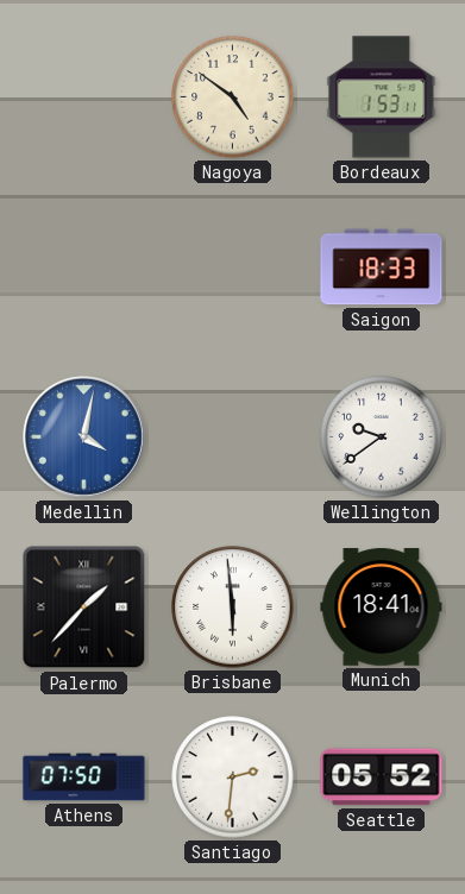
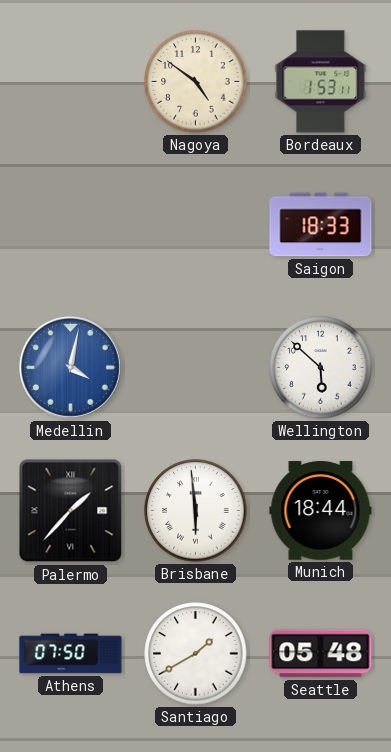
Wellington: 9:39 -> 5:52
Munich: 18:41 -> 18:44
Santiago: 2:31 -> 1:40
Seattle: 05:52 -> 05:48
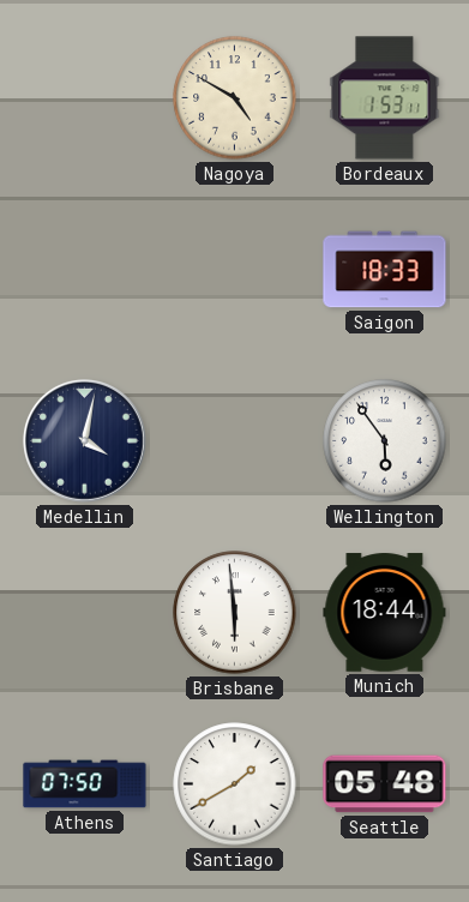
Nagoya: 4:51 -> 4:50
Medellin dial: blue -> navy
Wellington: 5:52 -> 5:54
Palermo: 1:37 -> none
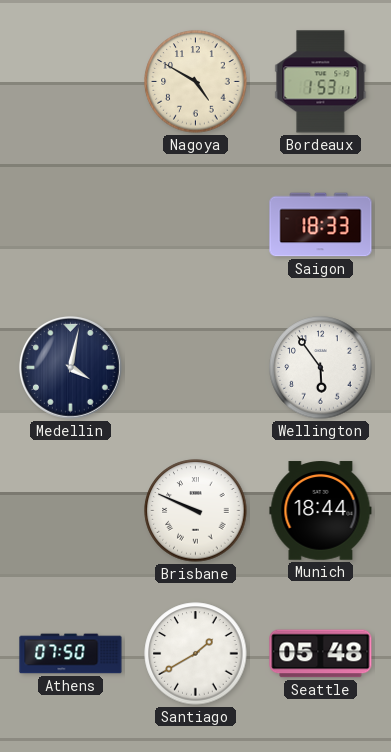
Brisbane: 5:59 -> 9:49
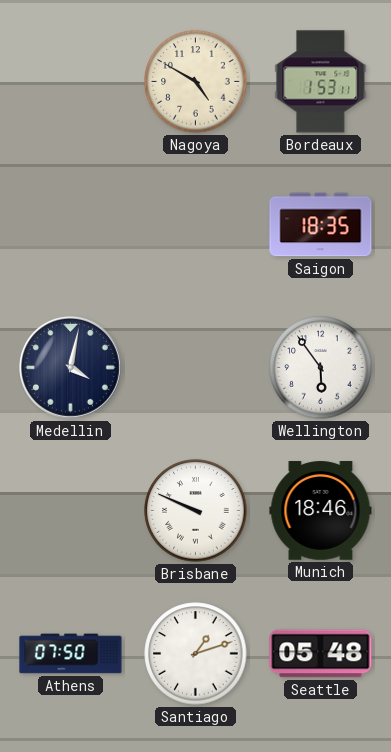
Saigon: 18:33 -> 18:35
Munich: 18:44 -> 18:46
Santiago: 1:40 -> 1:12
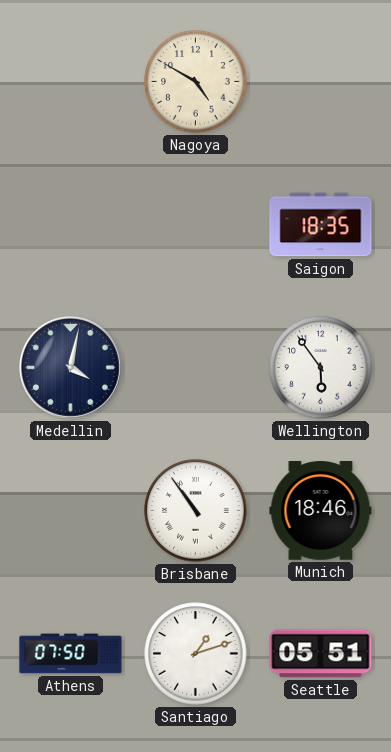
Bordeaux: 1:53 -> none
Brisbane: 9:49 -> 10:54
Seattle: 05:48 -> 05:51
